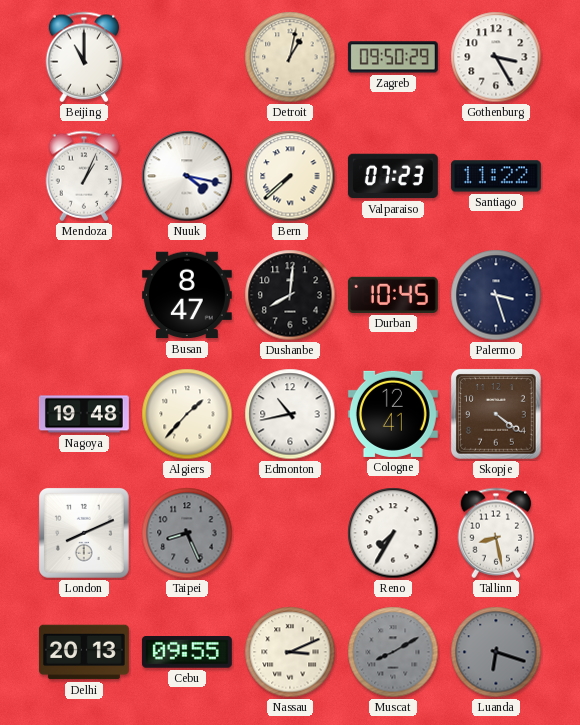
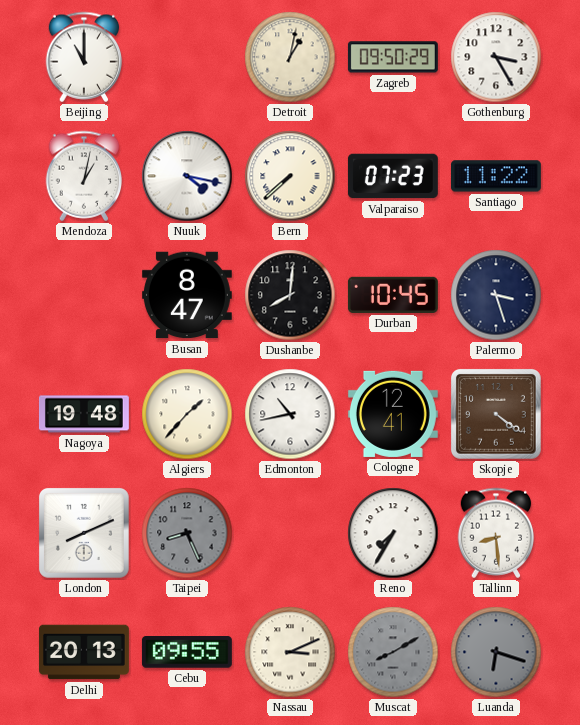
Mendoza: 1:04 -> 1:02
Tallinn: 8:28 -> 8:29
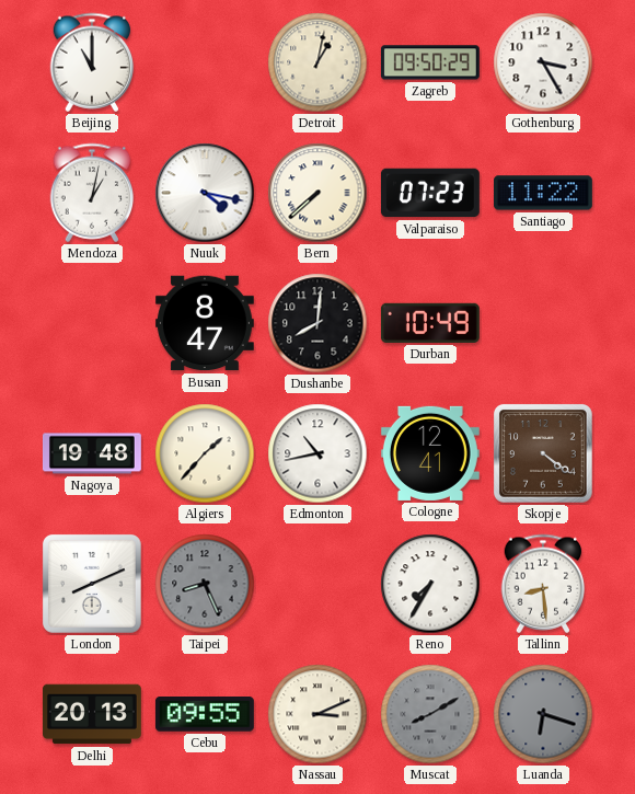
Durban: 10:45 -> 10:49
Palermo: 3:27 -> none
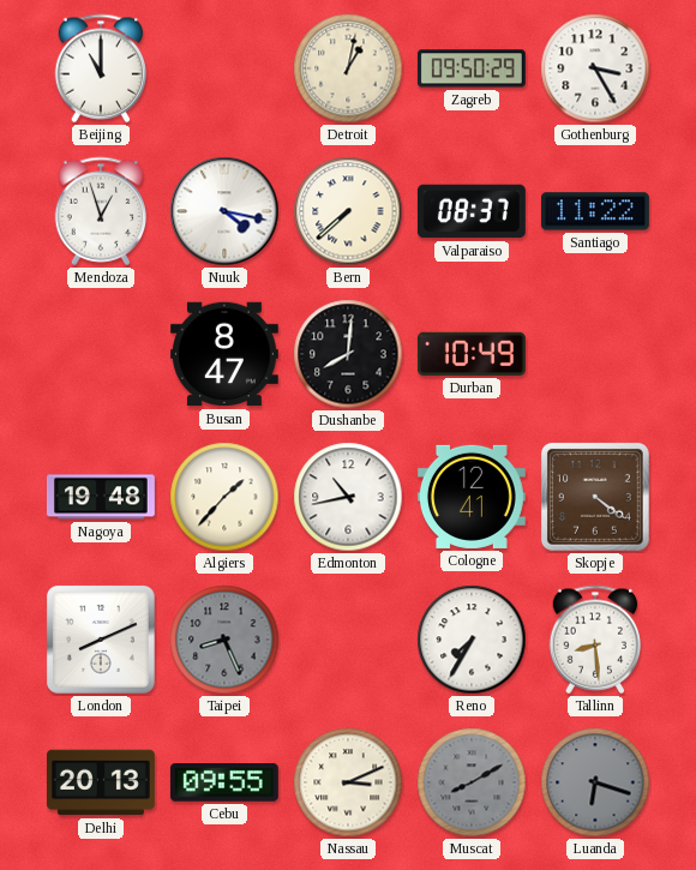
Mendoza: 1:02 -> 12:57
Valparaiso: 07:23 -> 08:37
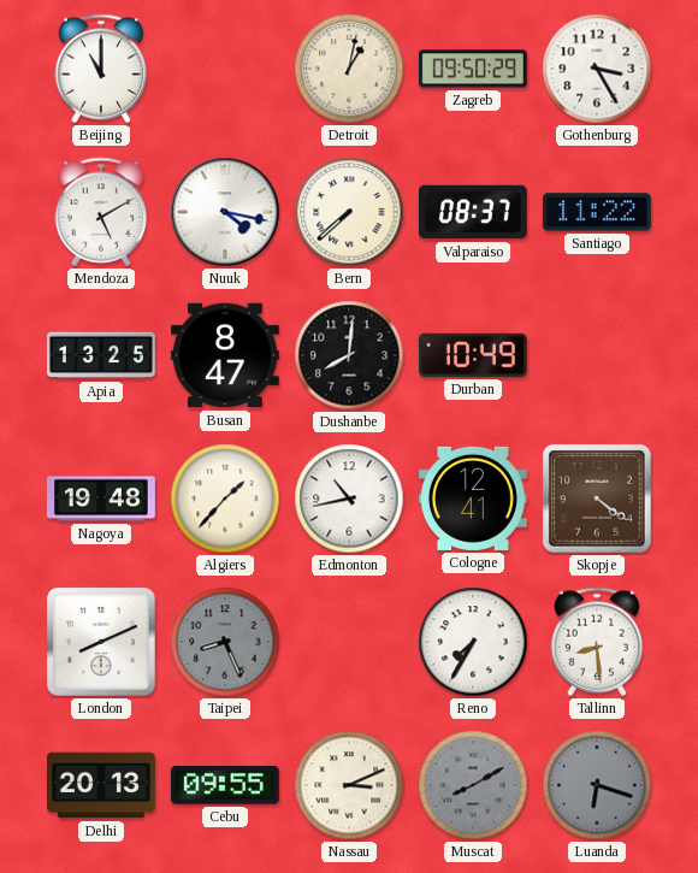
Mendoza: 12:57 -> 5:10
Apia: none -> 13:25
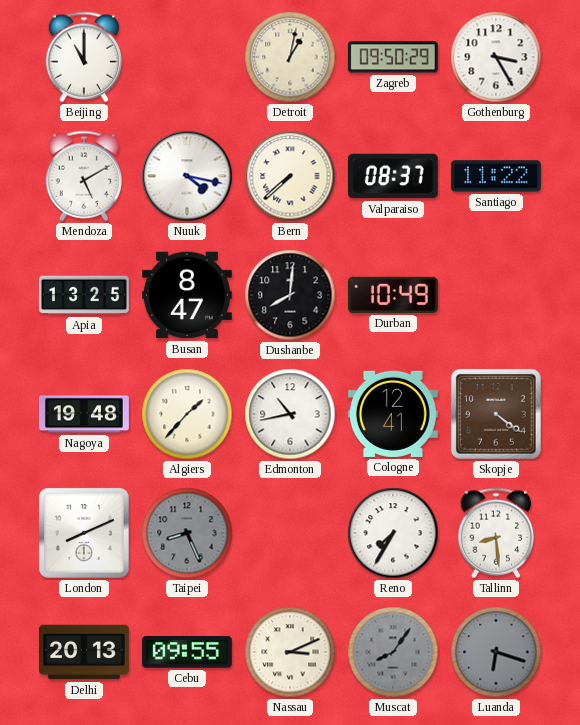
Muscat: 8:10 -> 8:06
